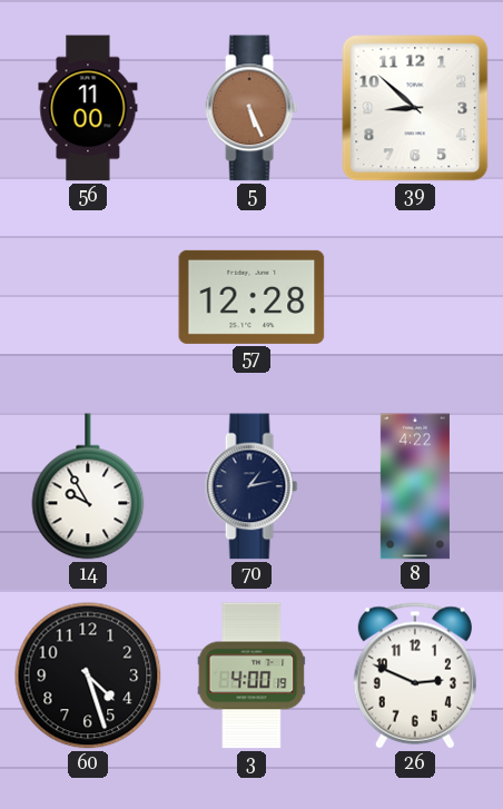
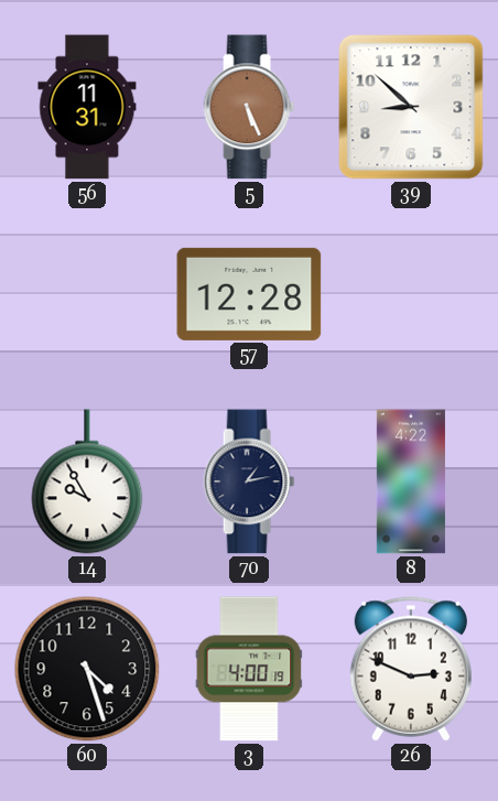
56: 11:00 -> 11:31
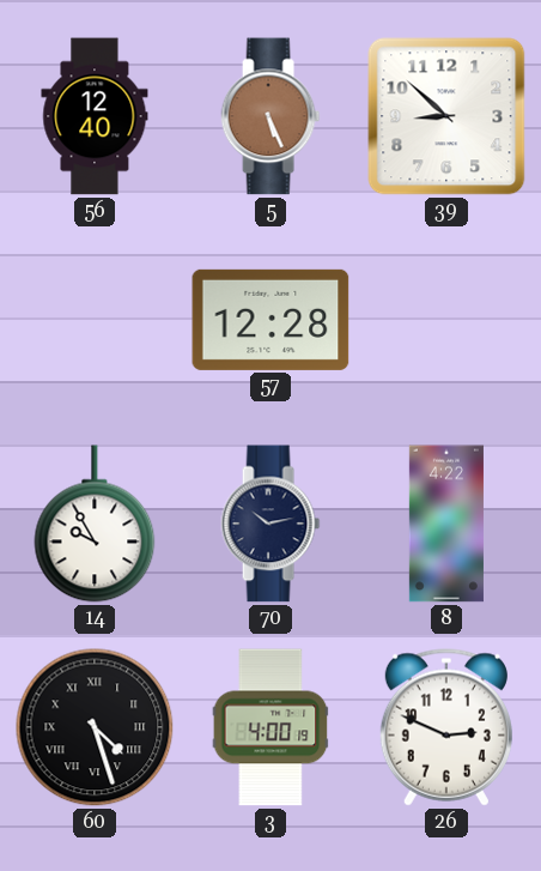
56: 11:31 -> 12:40
70: 1:13 -> 10:13
60 numerals: Arabic -> Roman
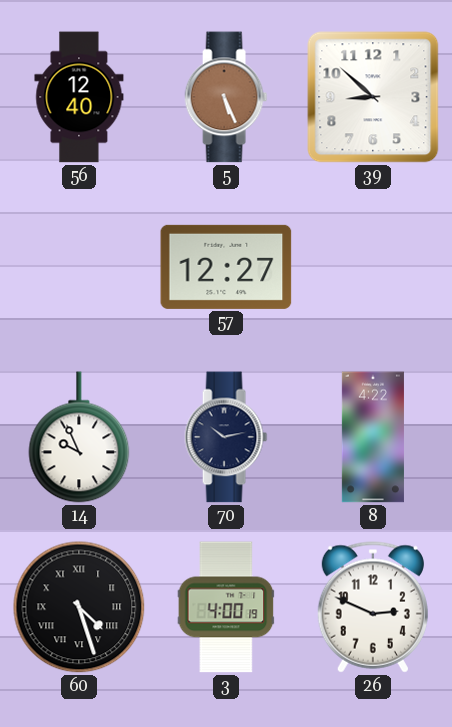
57: 12:28 -> 12:27
14: 9:55 -> 9:56
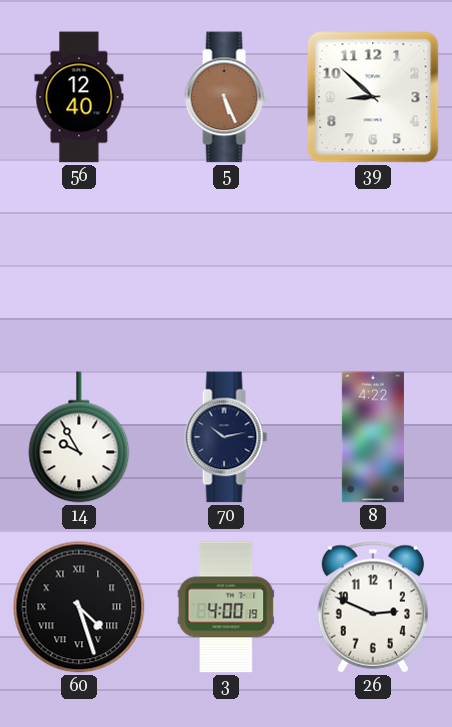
57: 12:27 -> none
14: 9:56 -> 9:55
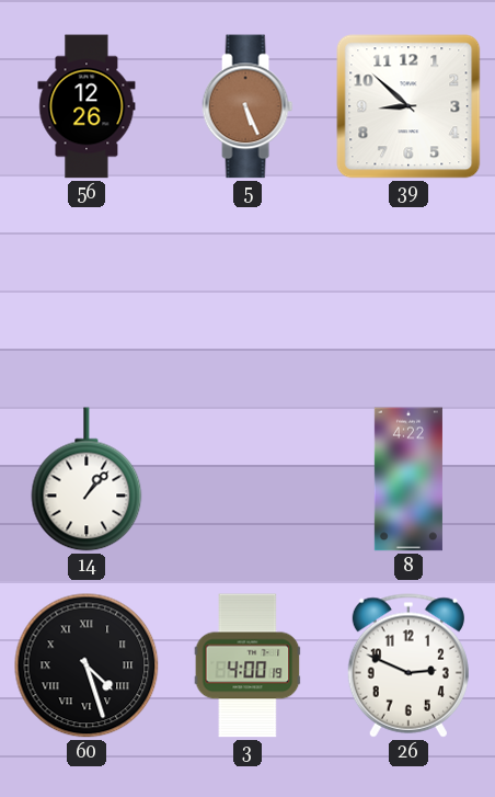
56: 12:40 -> 12:26
14: 9:55 -> 1:07
70: 10:13 -> none
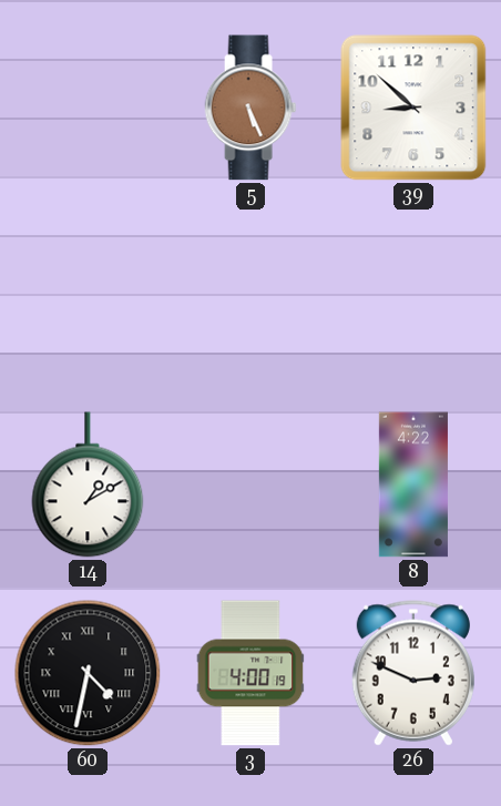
56: 12:26 -> none
14: 1:07 -> 1:10
60: 4:27 -> 4:32
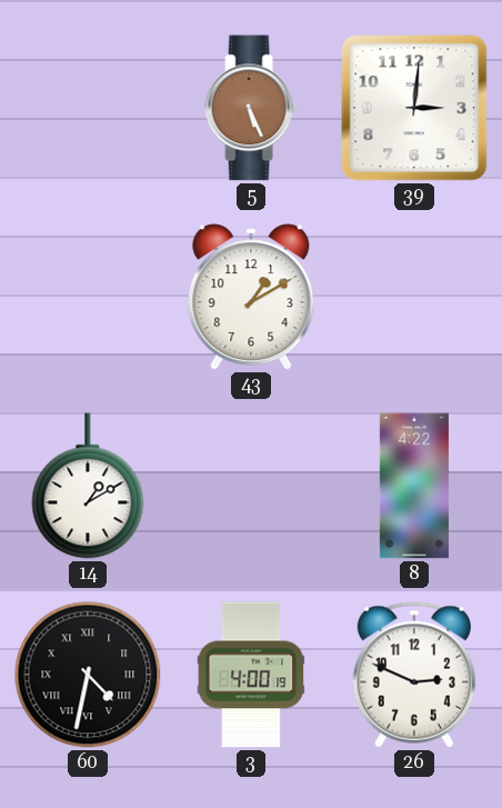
39: 8:52 -> 3:01
43: none -> 1:10
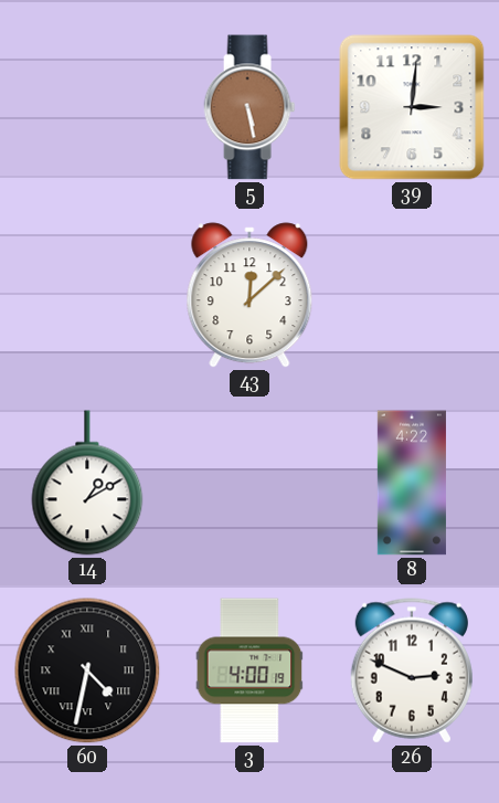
5: 5:26 -> 5:28
43: 1:10 -> 12:08
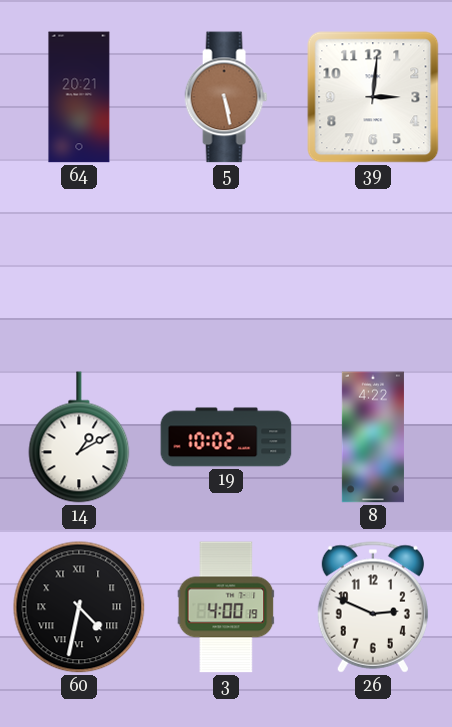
64: none -> 20:21
43: 12:08 -> none
19: none -> 10:02
